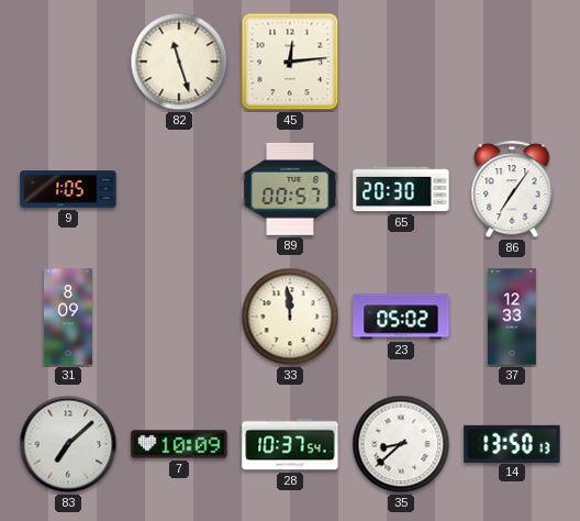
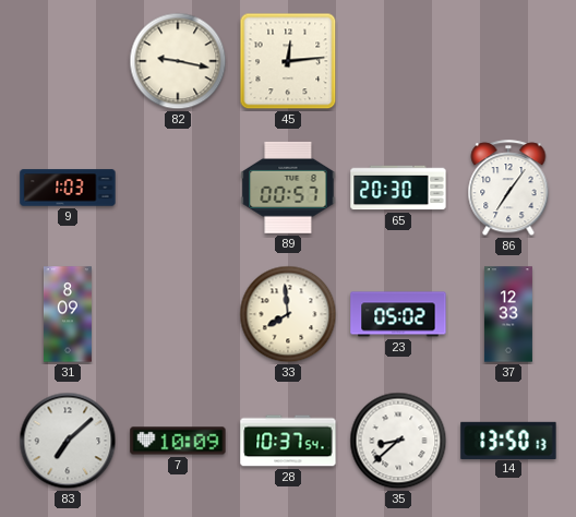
82: 11:27 -> 9:17
9: 1:05 -> 1:03
33: 11:59 -> 7:59
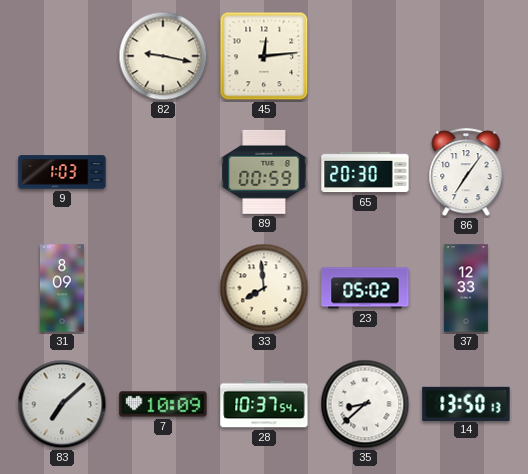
89: 00:57 -> 00:59
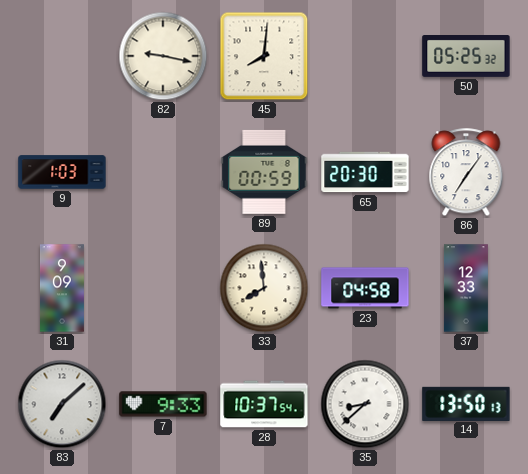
45: 12:14 -> 8:01
50: none -> 05:25
31: 8:09 -> 9:09
23: 05:02 -> 04:58
7: 10:09 -> 9:33
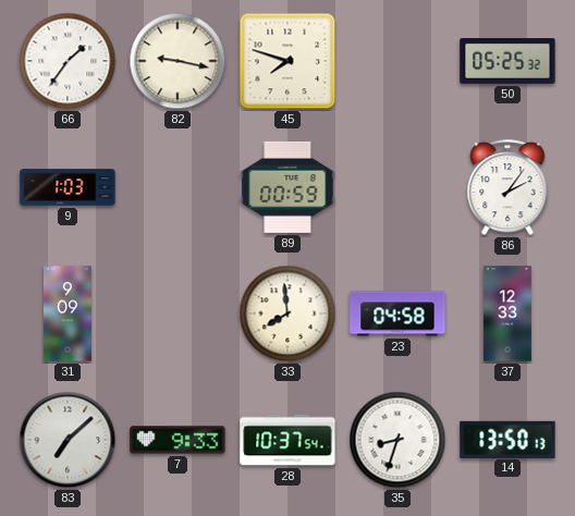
66: none -> 1:36
45: 8:01 -> 7:48
65: 20:30 -> none
86: 7:06 -> 2:06
35: 8:38 -> 8:33
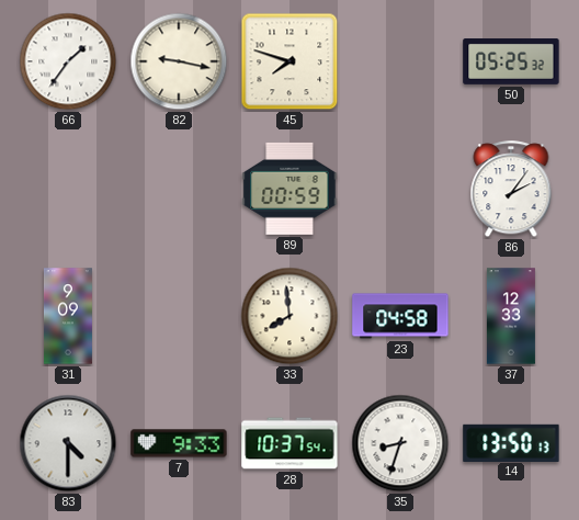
9: 1:03 -> none
83: 7:08 -> 4:30
